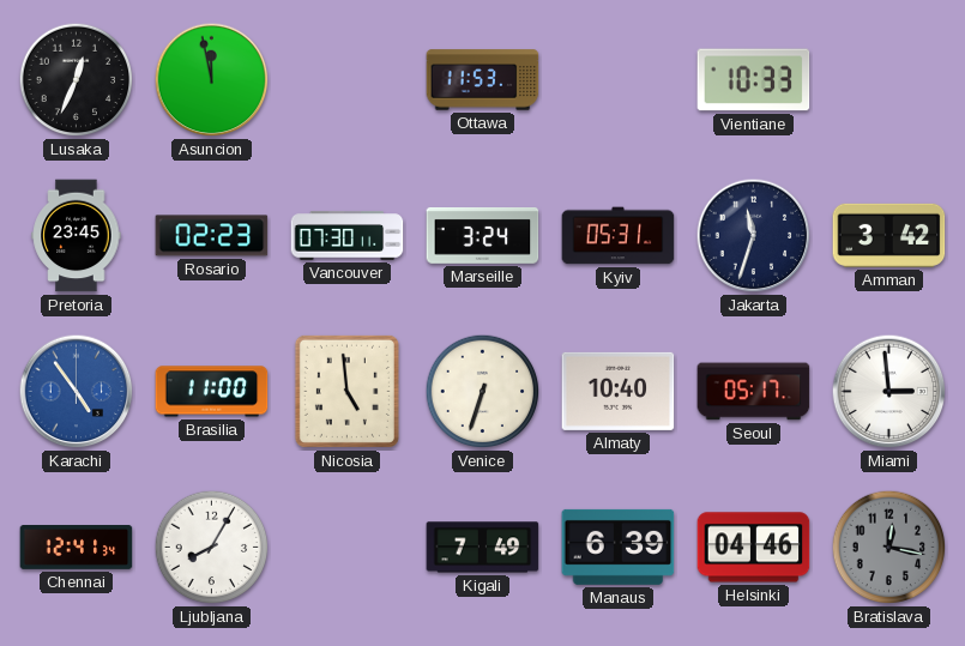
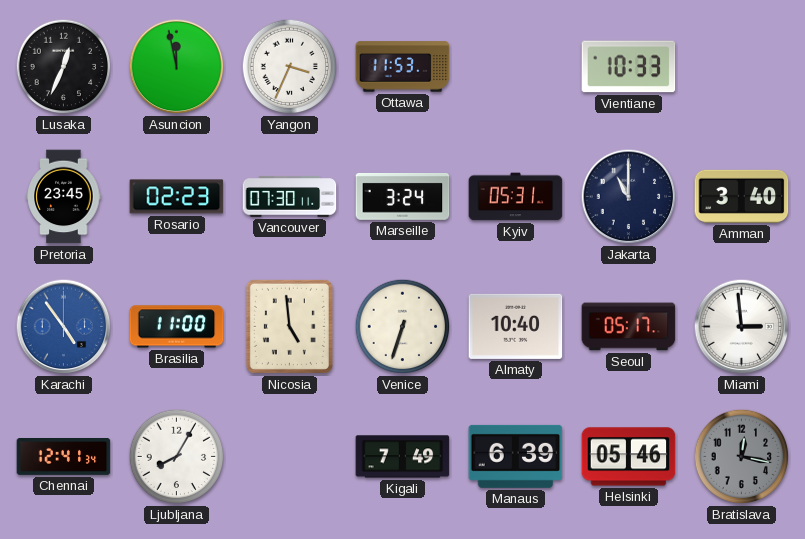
Yangon: none -> 3:34
Jakarta: 11:33 -> 11:00
Amman: 3:42 -> 3:40
Helsinki: 04:46 -> 05:46
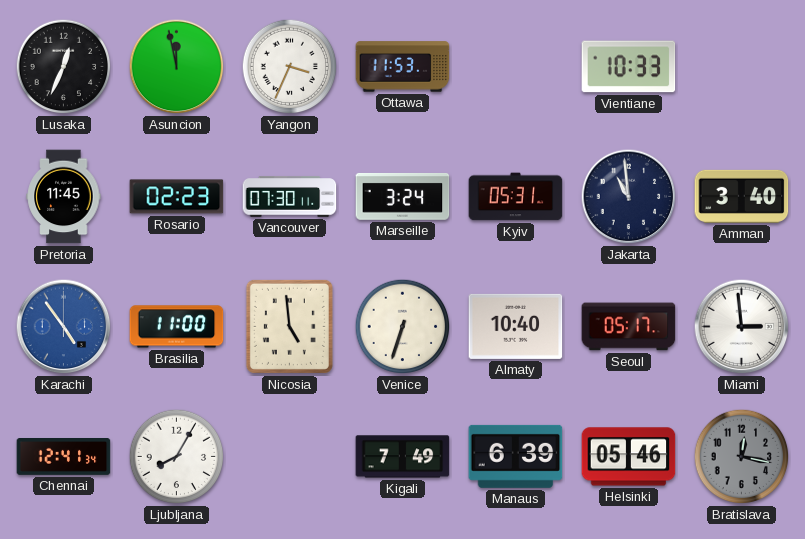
Pretoria: 23:45 -> 11:45
Jakarta: 11:00 -> 10:59
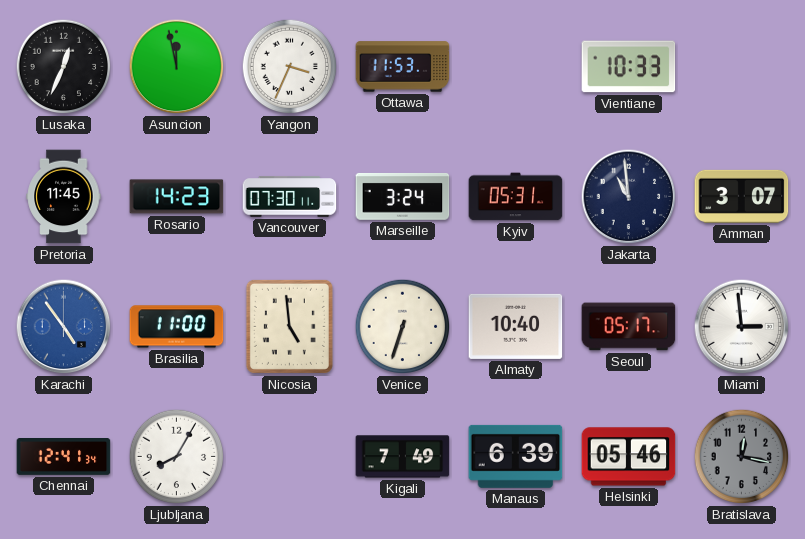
Rosario: 02:23 -> 14:23
Amman: 3:40 -> 3:07
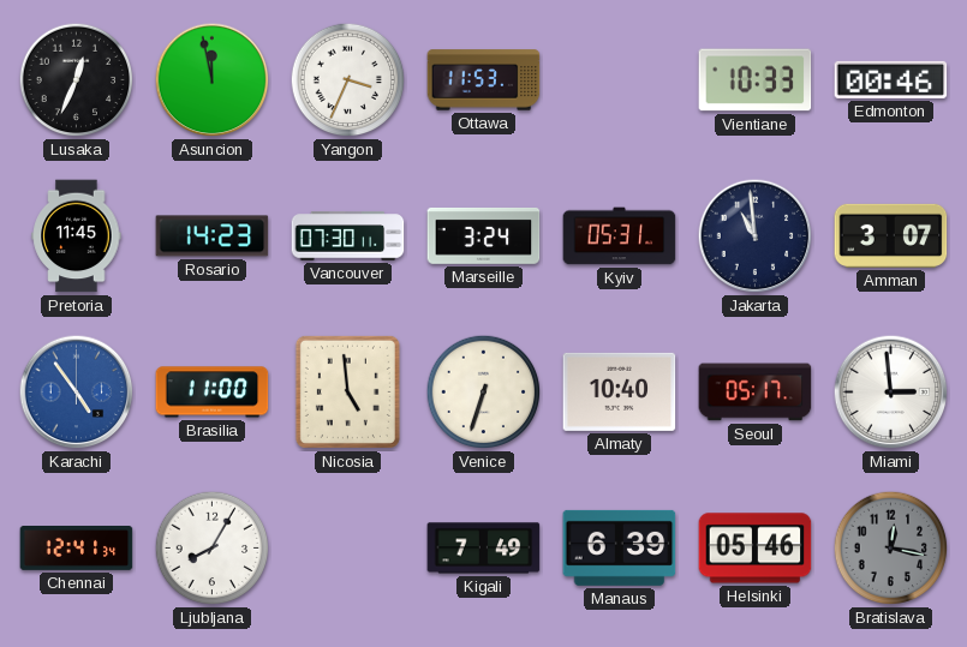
Edmonton: none -> 00:46
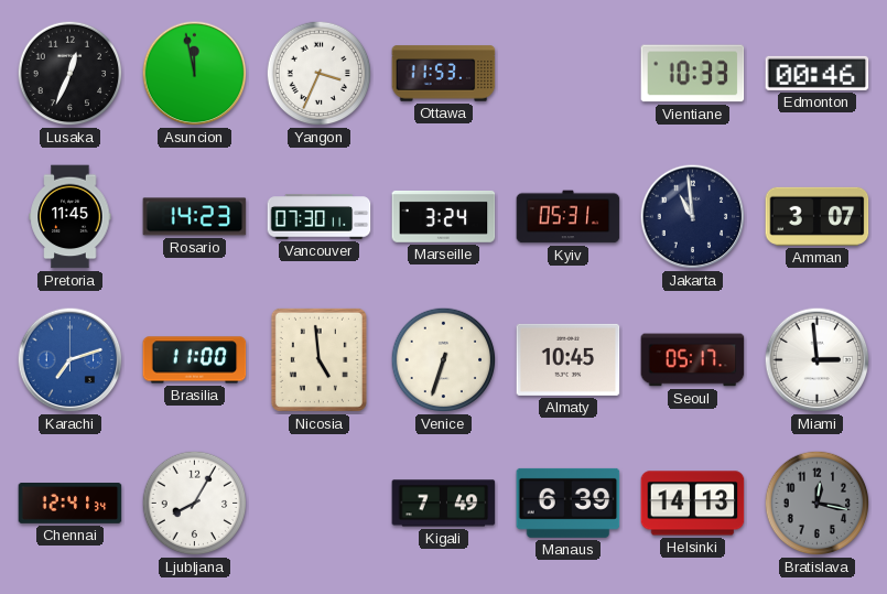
Karachi: 4:54 -> 7:12
Almaty: 10:40 -> 10:45
Helsinki: 05:46 -> 14:13
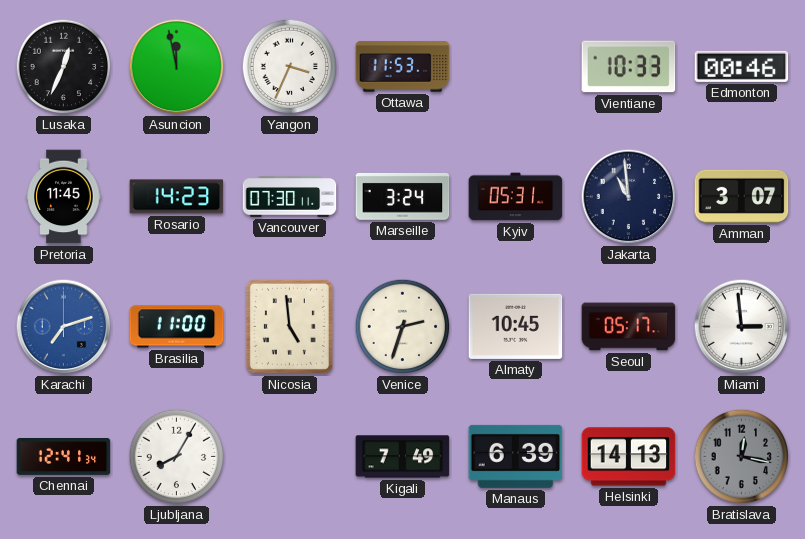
Venice: 6:33 -> 2:33
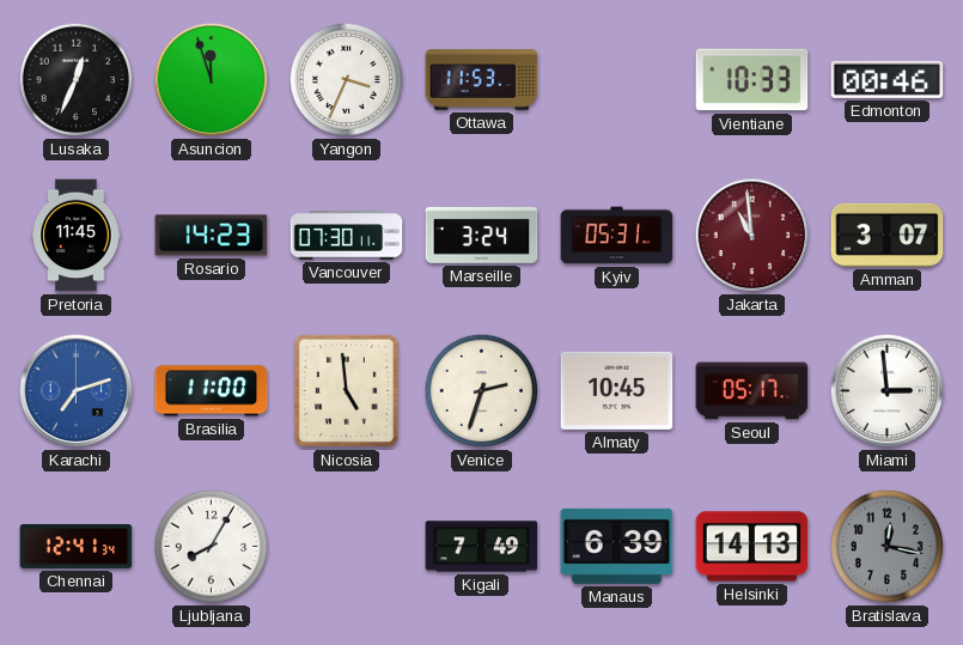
Asuncion: 11:58 -> 11:57
Jakarta dial: navy -> burgundy
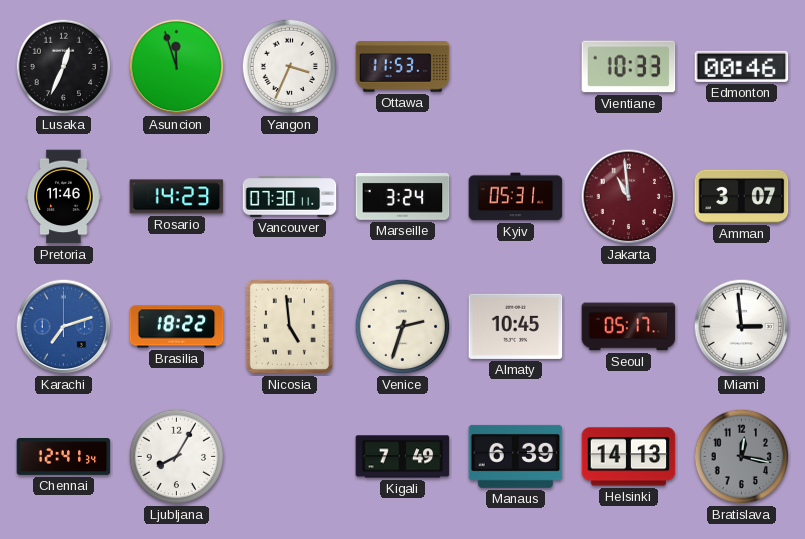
Pretoria: 11:45 -> 11:46
Brasilia: 11:00 -> 18:22
